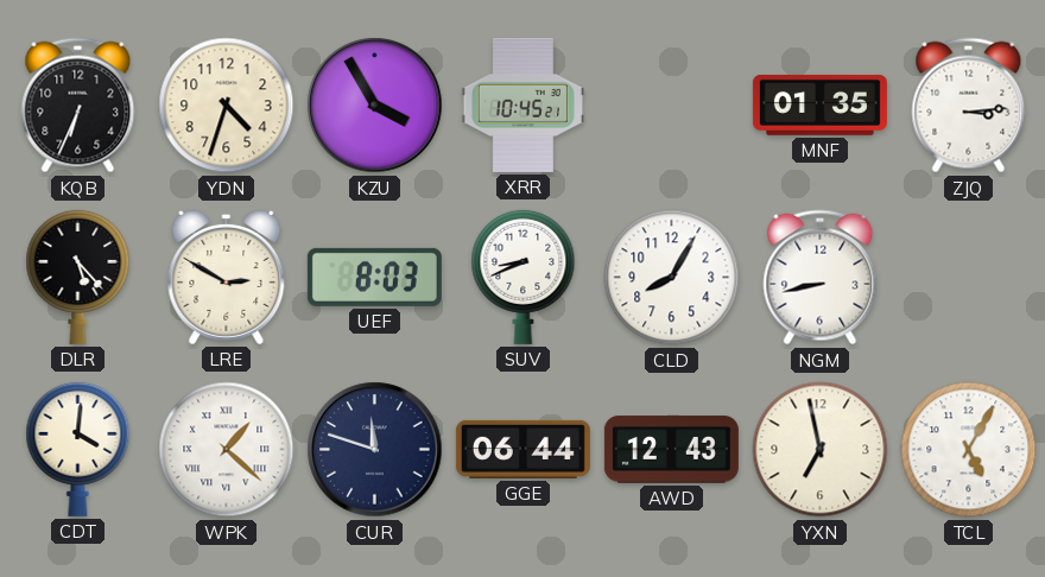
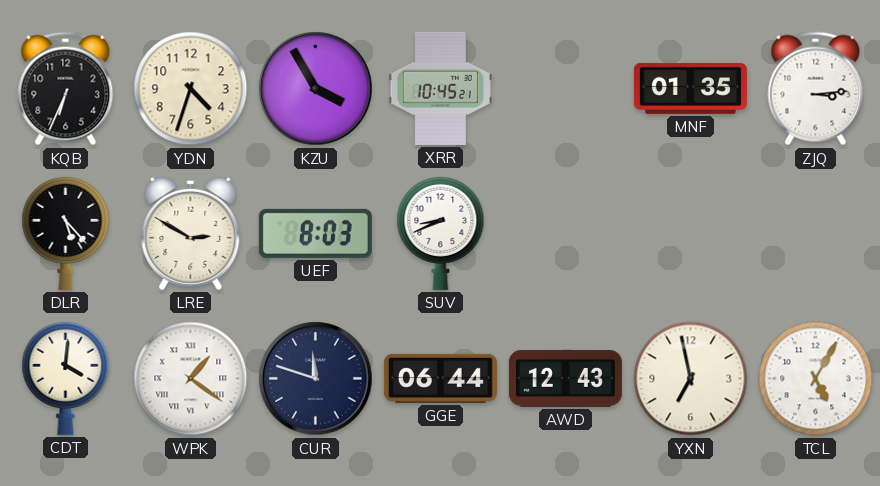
CLD: 8:05 -> none
NGM: 8:43 -> none
WPK: 1:22 -> 1:21
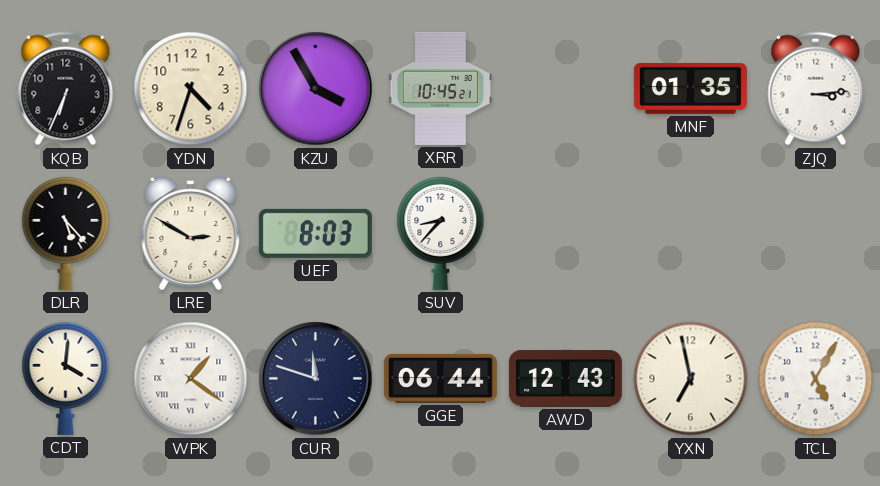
SUV: 8:41 -> 8:37
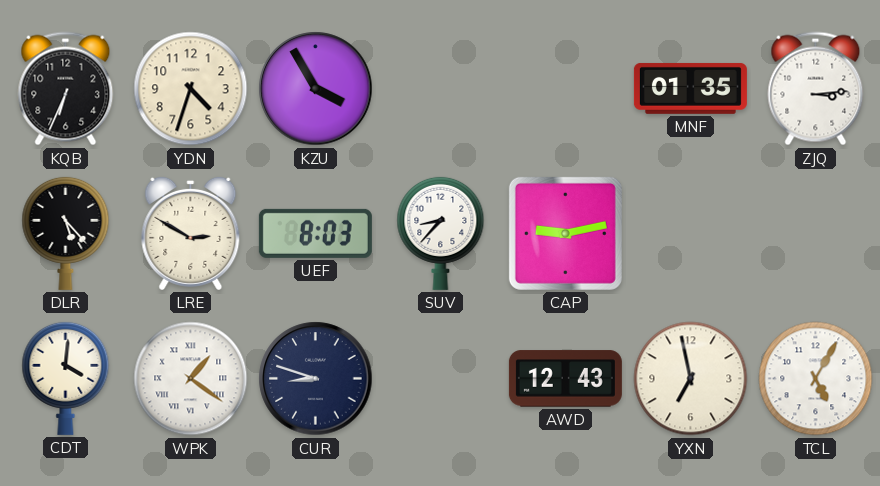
XRR: 10:45 -> none
CAP: none -> 9:13
CUR: 11:48 -> 8:48
GGE: 06:44 -> none
